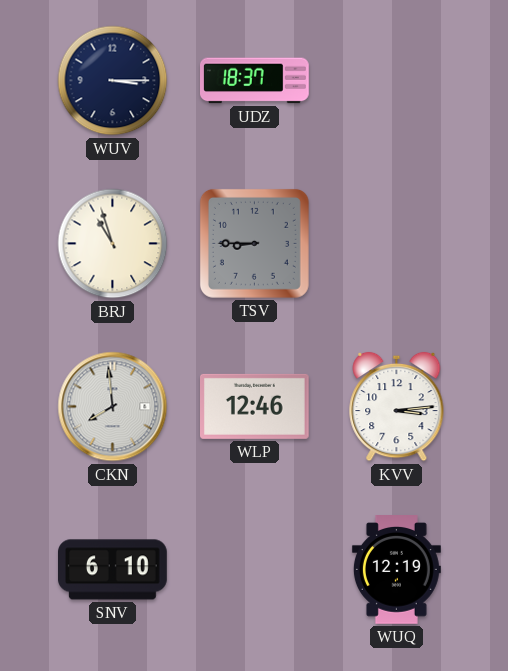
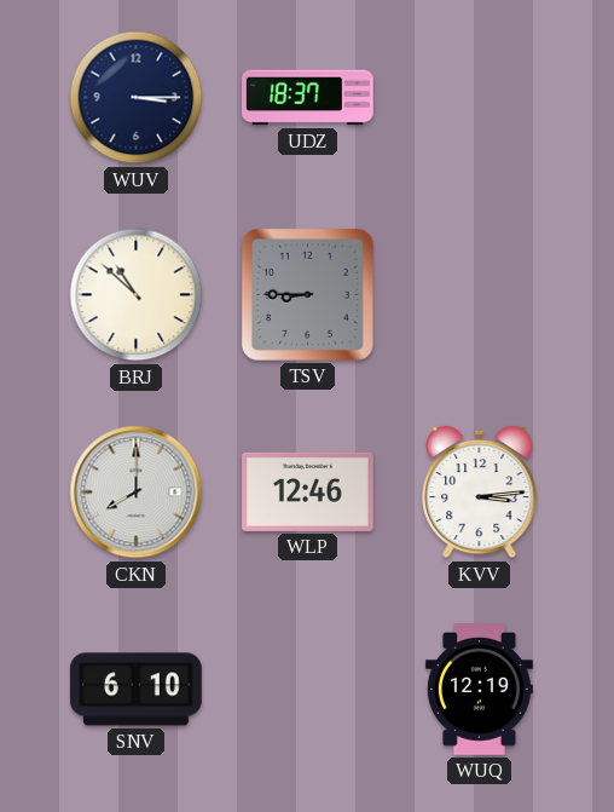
BRJ: 10:57 -> 10:52
CKN: 7:59 -> 8:00
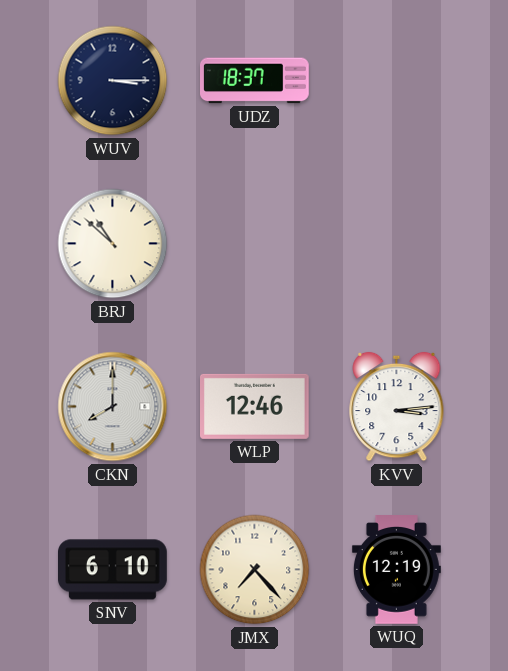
TSV: 8:45 -> none
JMX: none -> 7:23
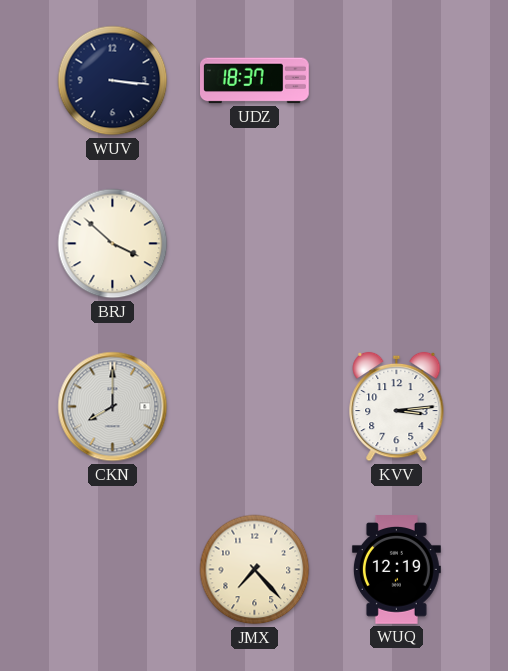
WUV: 3:15 -> 3:16
BRJ: 10:52 -> 3:52
WLP: 12:46 -> none
SNV: 6:10 -> none
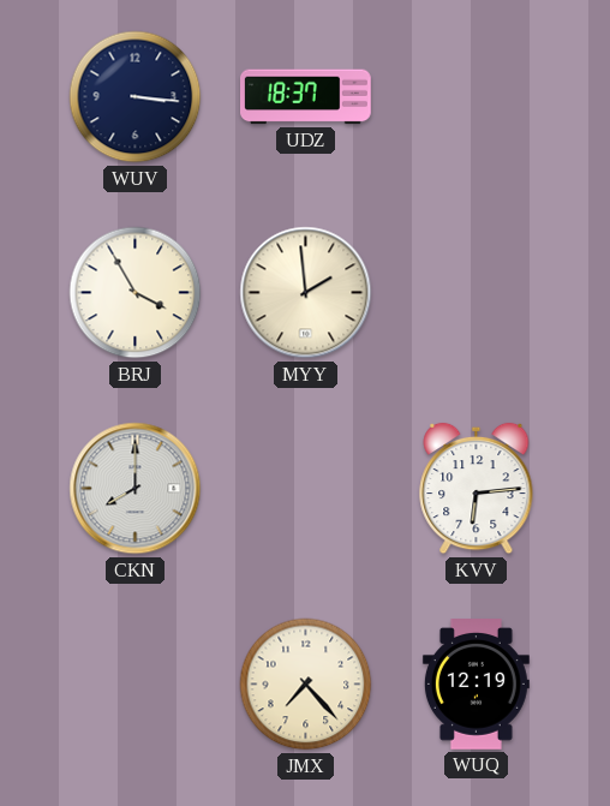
BRJ: 3:52 -> 3:55
MYY: none -> 1:59
KVV: 3:14 -> 6:14
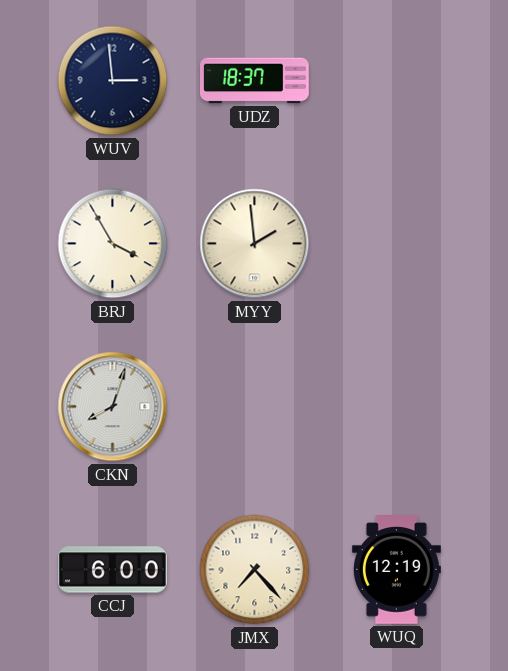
WUV: 3:16 -> 2:59
CKN: 8:00 -> 8:03
KVV: 6:14 -> none
CCJ: none -> 6:00
